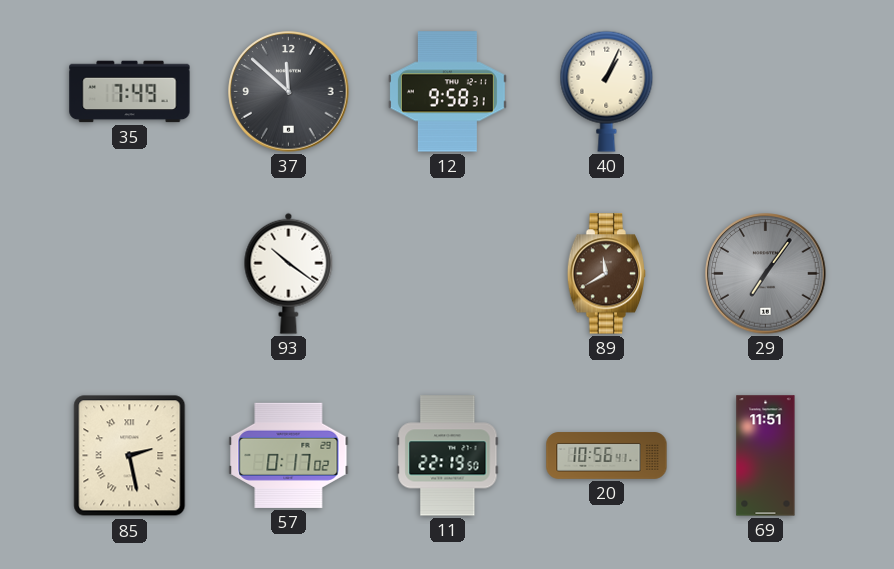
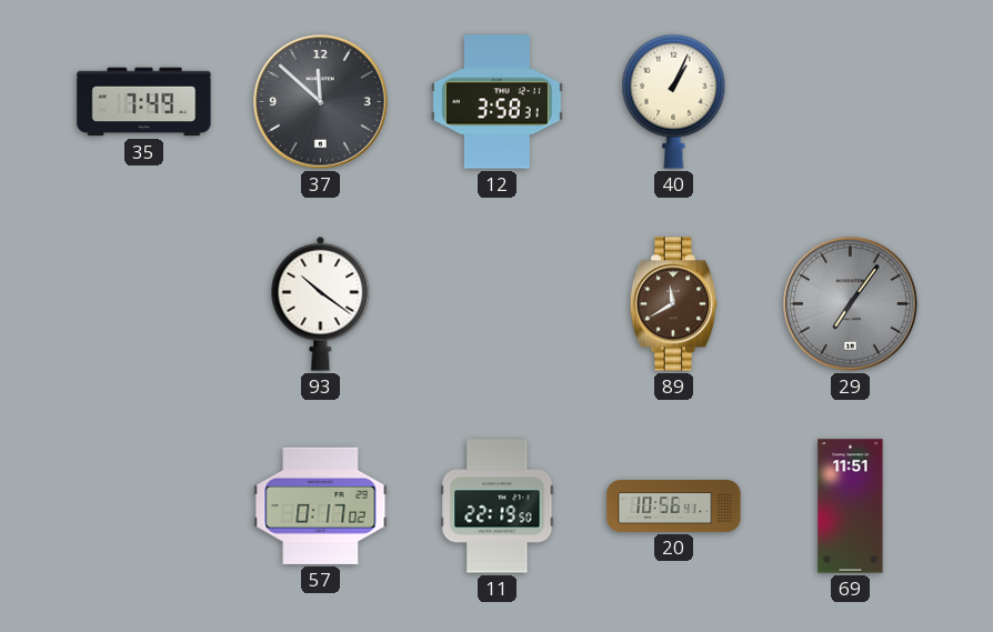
12: 9:58 -> 3:58
85: 2:28 -> none
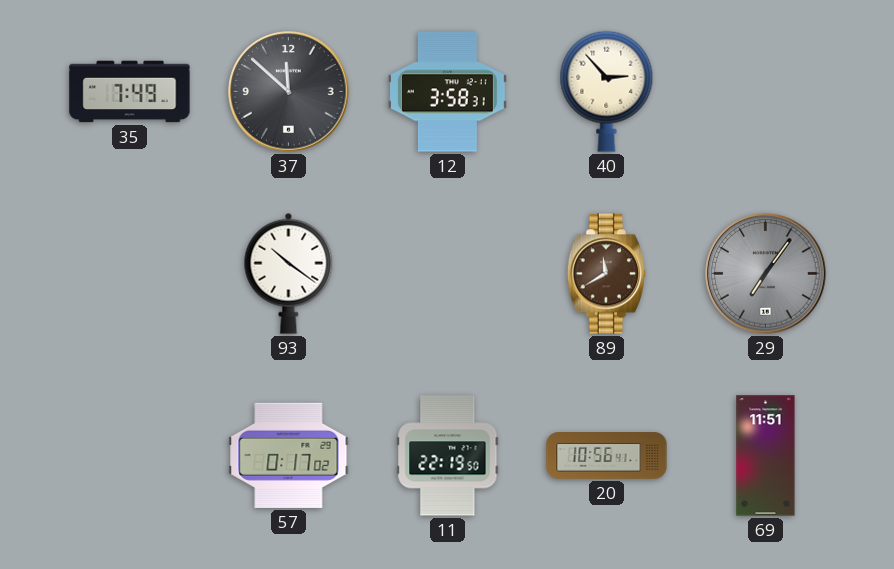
40: 1:04 -> 2:53
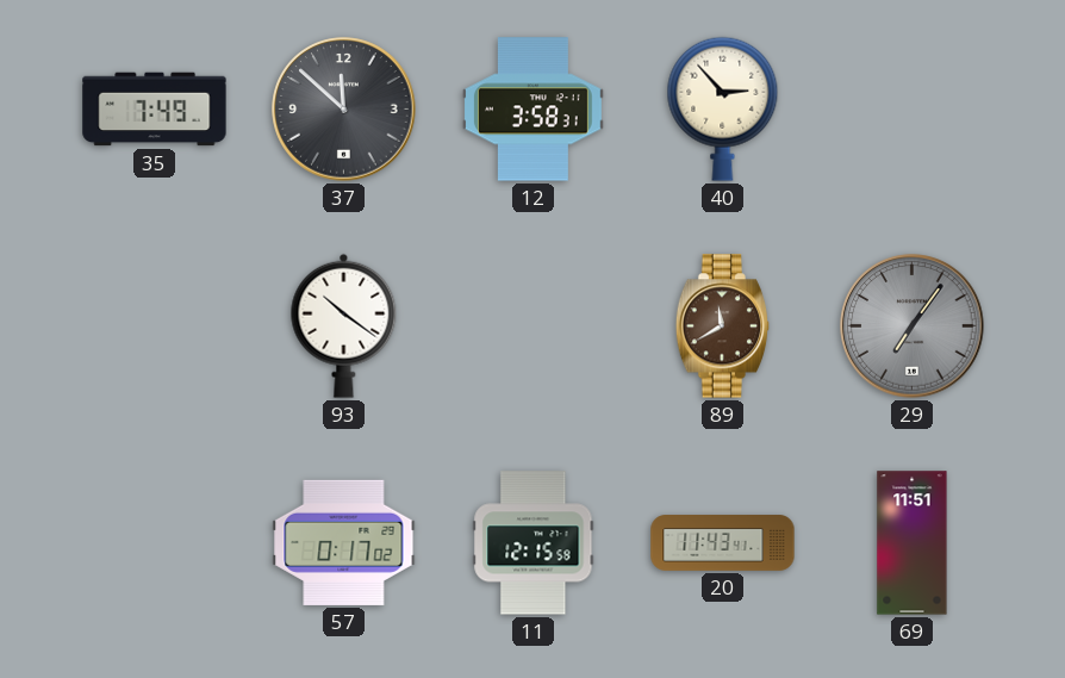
11: 22:19 -> 12:15
20: 10:56 -> 11:43
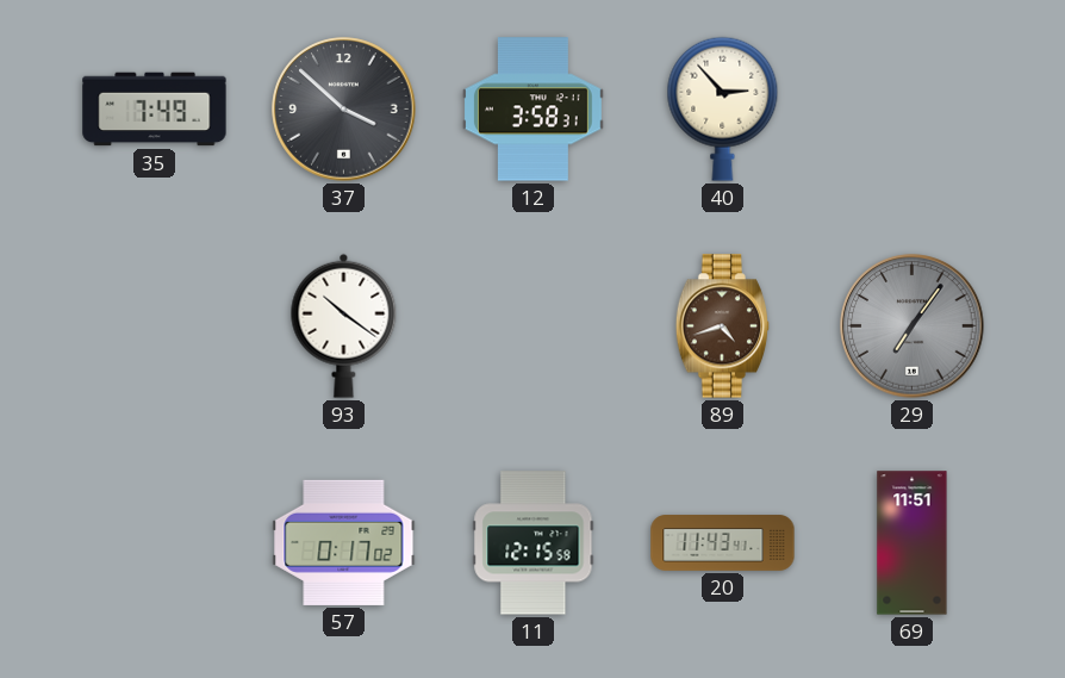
37: 11:52 -> 3:52
89: 11:40 -> 4:42
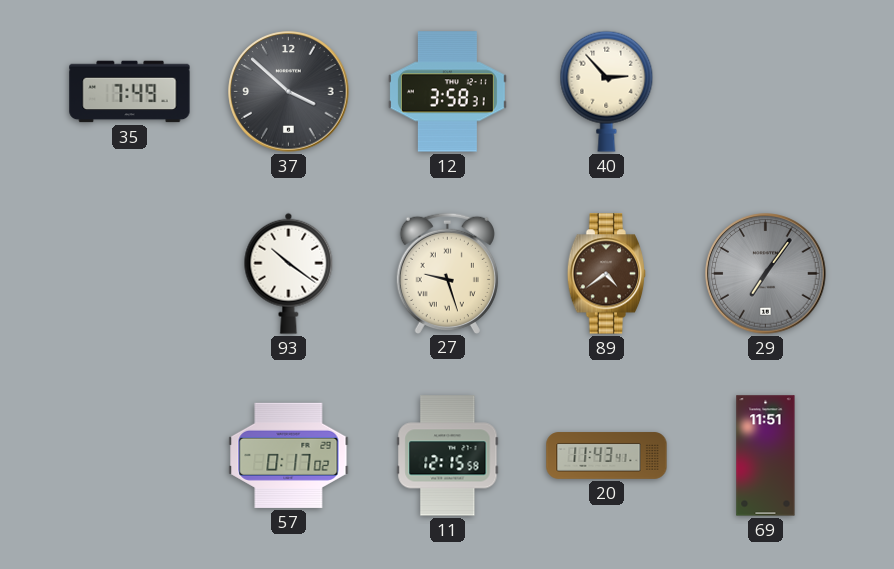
27: none -> 9:27
89: 4:42 -> 4:39
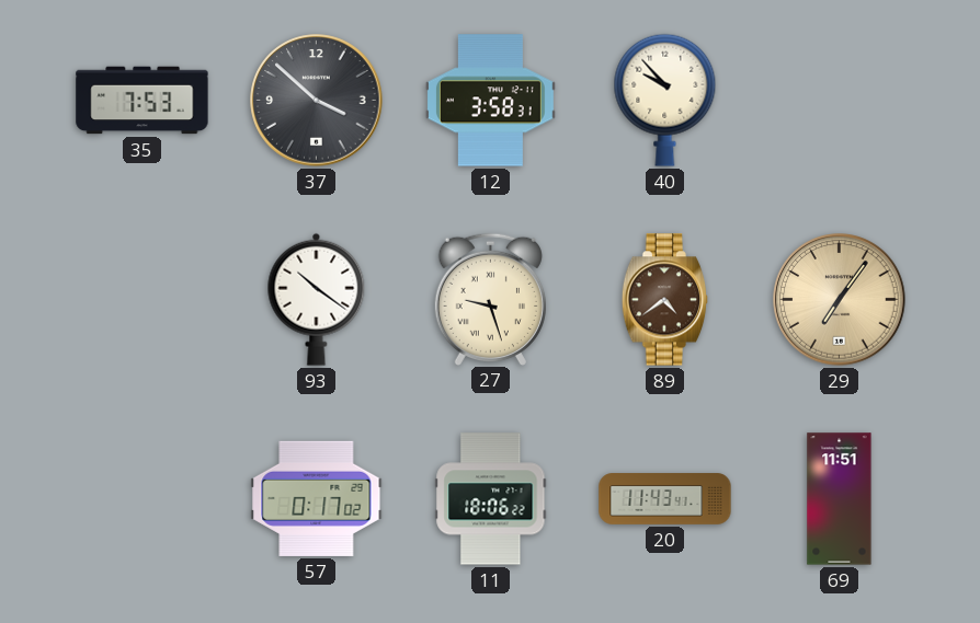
35: 7:49 -> 7:53
40: 2:53 -> 9:53
29 dial: grey -> champagne
11: 12:15 -> 18:06
